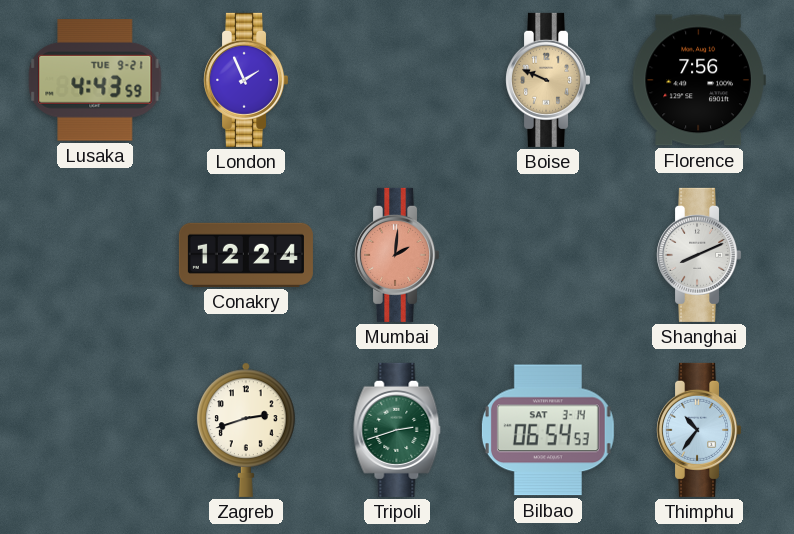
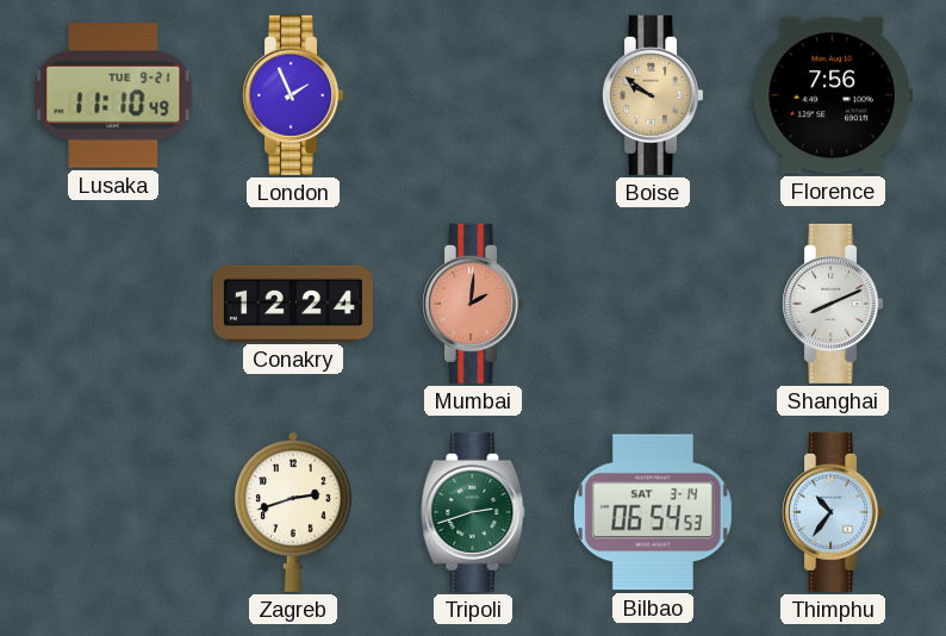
Lusaka: 4:43 -> 11:10
Boise: 9:49 -> 9:51
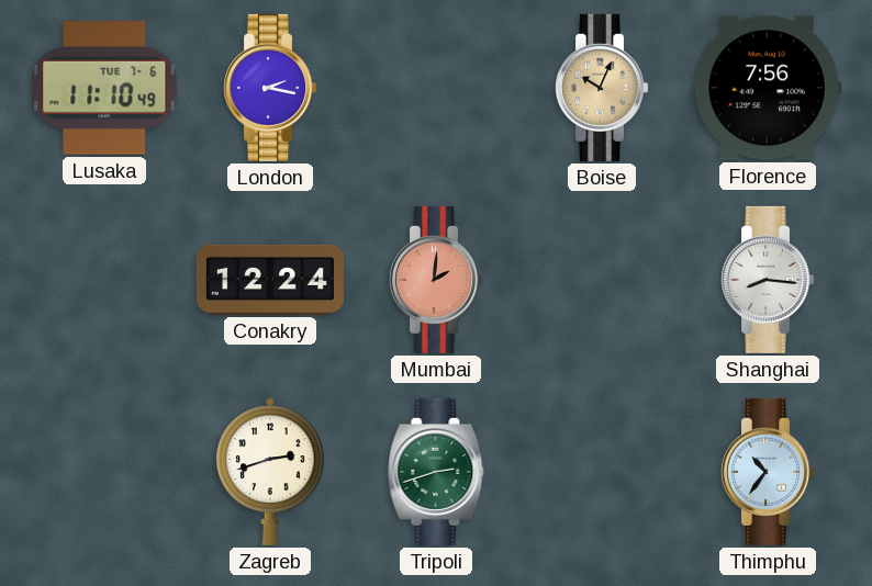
Lusaka date: TUE 9-21 -> TUE 7-6
London: 1:56 -> 2:17
Boise: 9:51 -> 10:04
Shanghai: 8:11 -> 8:16
Bilbao: 06:54 -> none
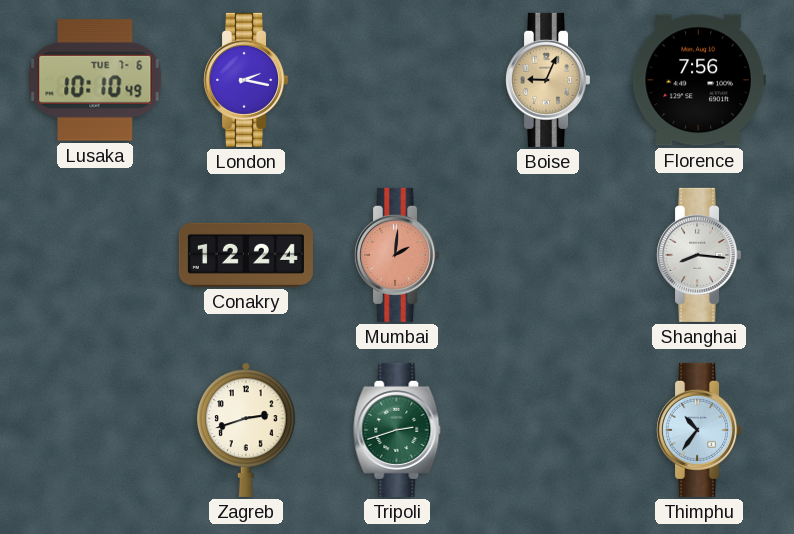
Lusaka: 11:10 -> 10:10
Boise: 10:04 -> 9:04
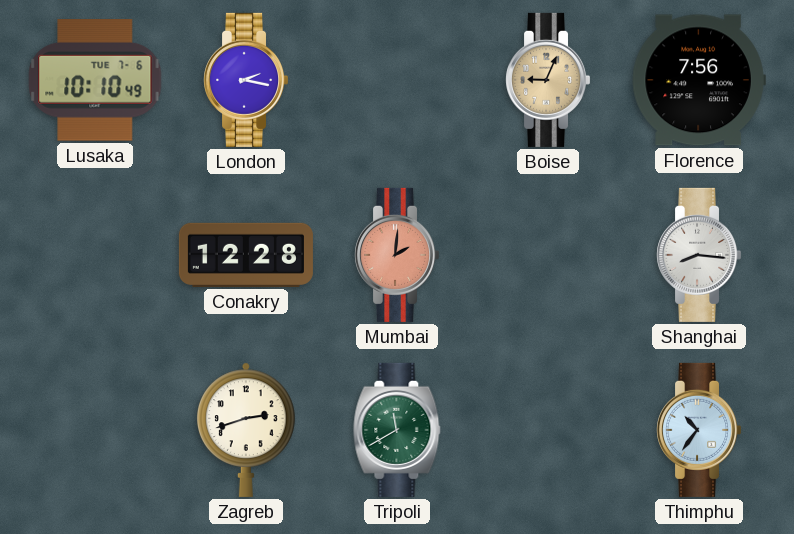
Conakry: 12:24 -> 12:28
Tripoli: 2:42 -> 11:40
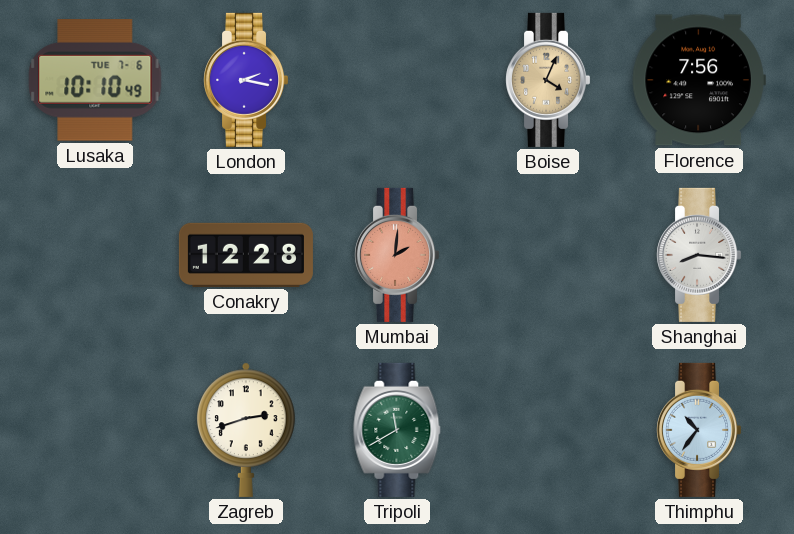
Boise: 9:04 -> 4:04
